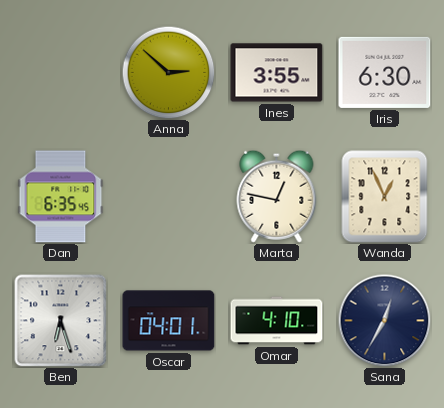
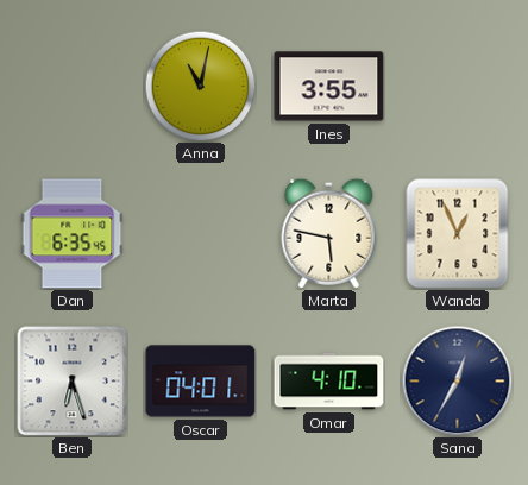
Anna: 2:52 -> 11:02
Iris: 6:30 -> none
Marta: 12:47 -> 5:47
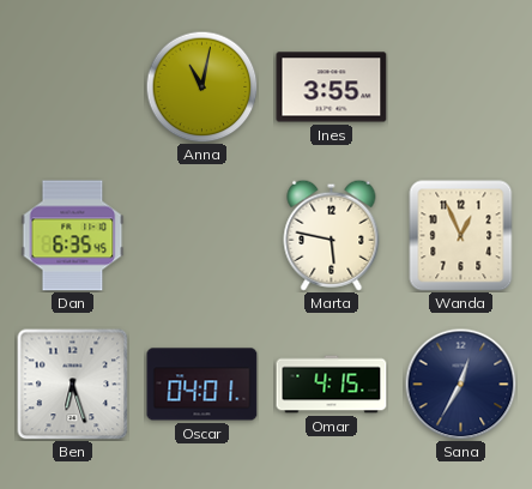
Omar: 4:10 -> 4:15
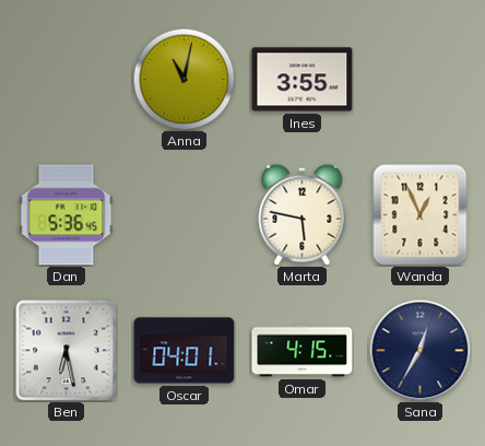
Dan: 6:35 -> 5:36
Ben: 6:27 -> 6:28
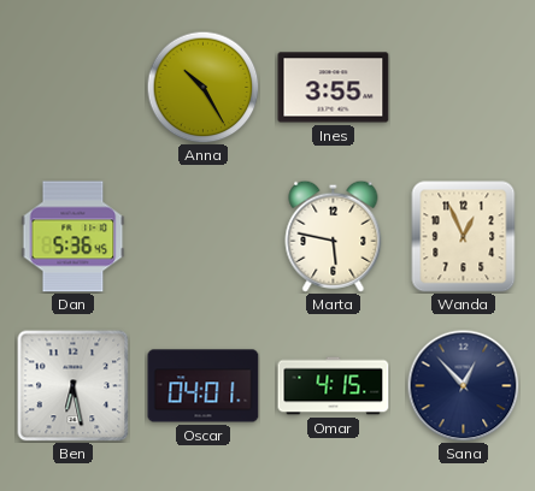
Anna: 11:02 -> 10:25
Sana: 12:35 -> 12:53
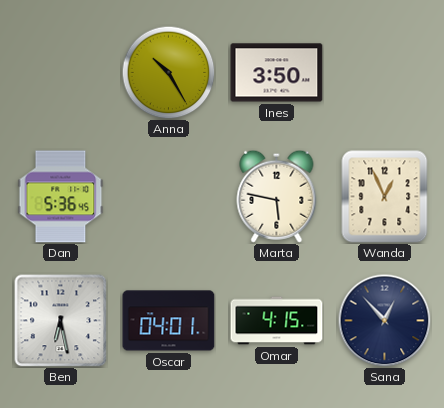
Ines: 3:55 -> 3:50
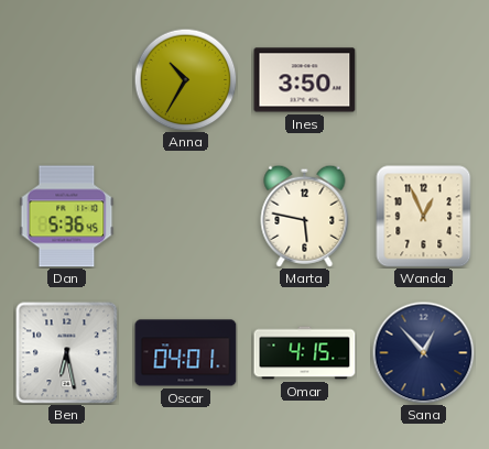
Anna: 10:25 -> 10:35
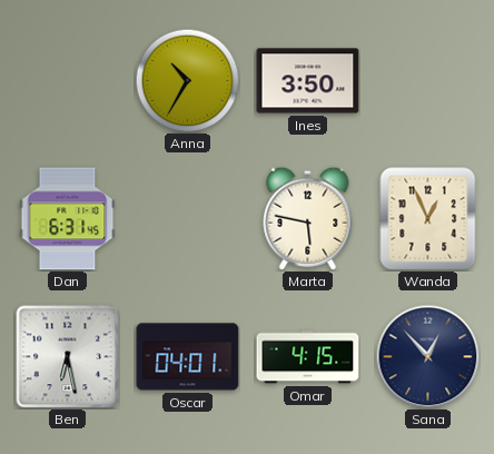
Dan: 5:36 -> 6:31
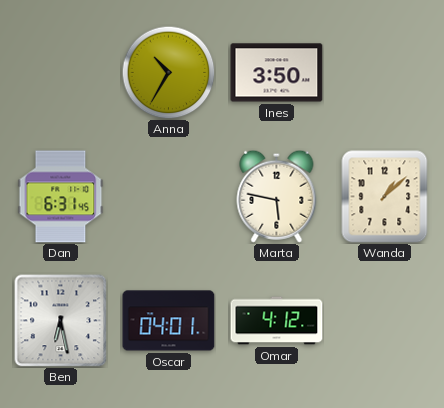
Wanda: 12:56 -> 1:08
Omar: 4:15 -> 4:12
Sana: 12:53 -> none
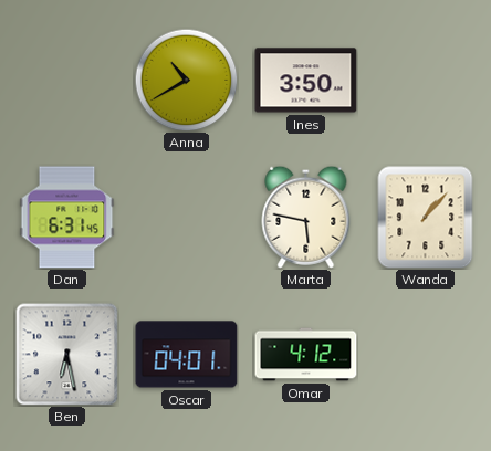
Anna: 10:35 -> 10:40
Wanda: 1:08 -> 1:07
